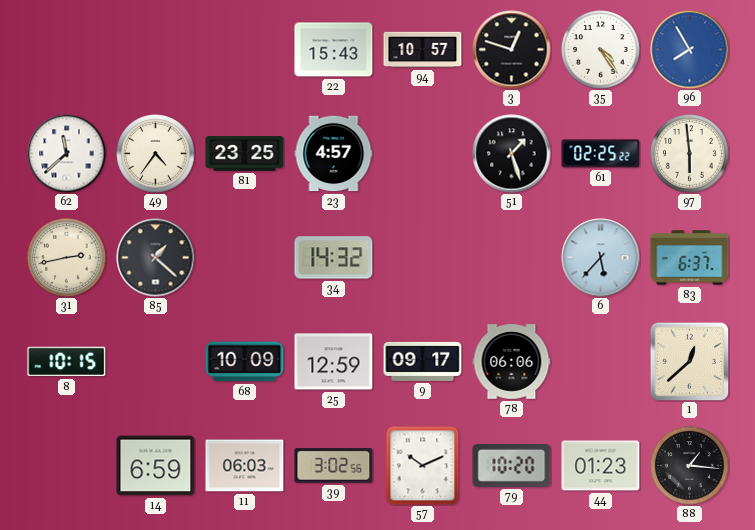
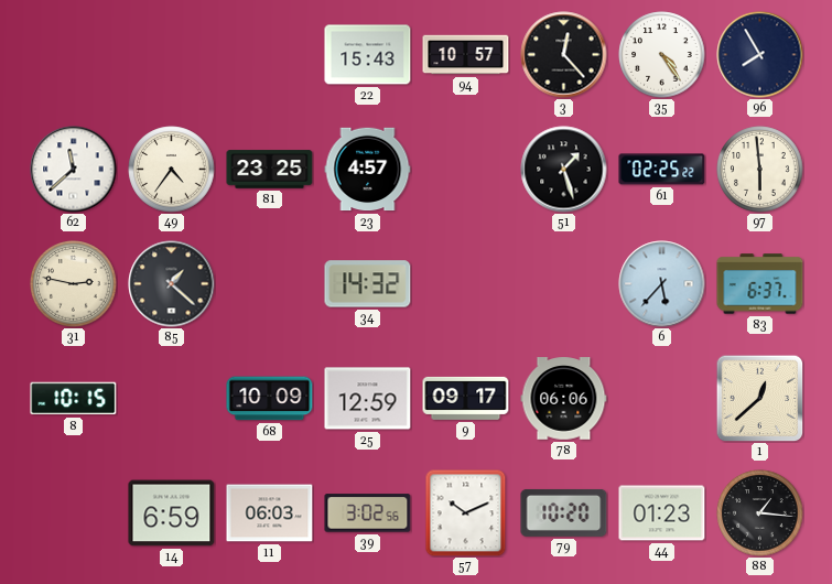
3: 12:48 -> 12:23
96 dial: blue -> navy
31: 2:43 -> 2:47
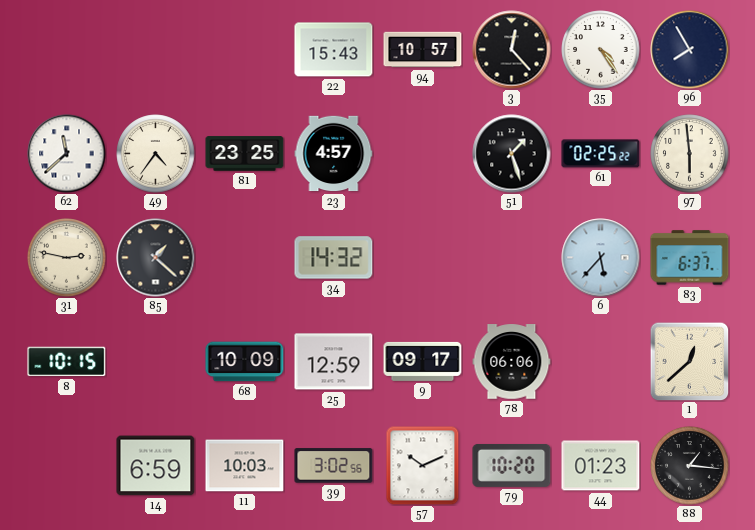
11: 06:03 -> 10:03
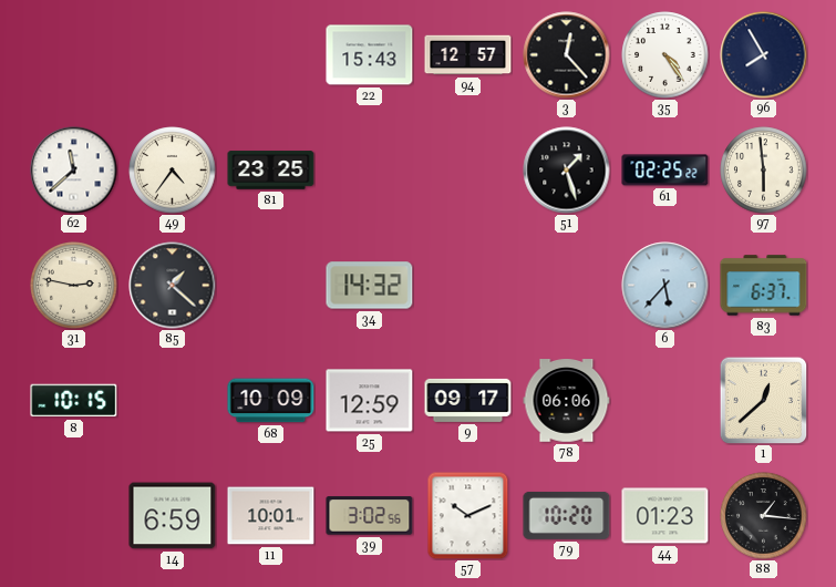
94: 10:57 -> 12:57
23: 4:57 -> none
11: 10:03 -> 10:01
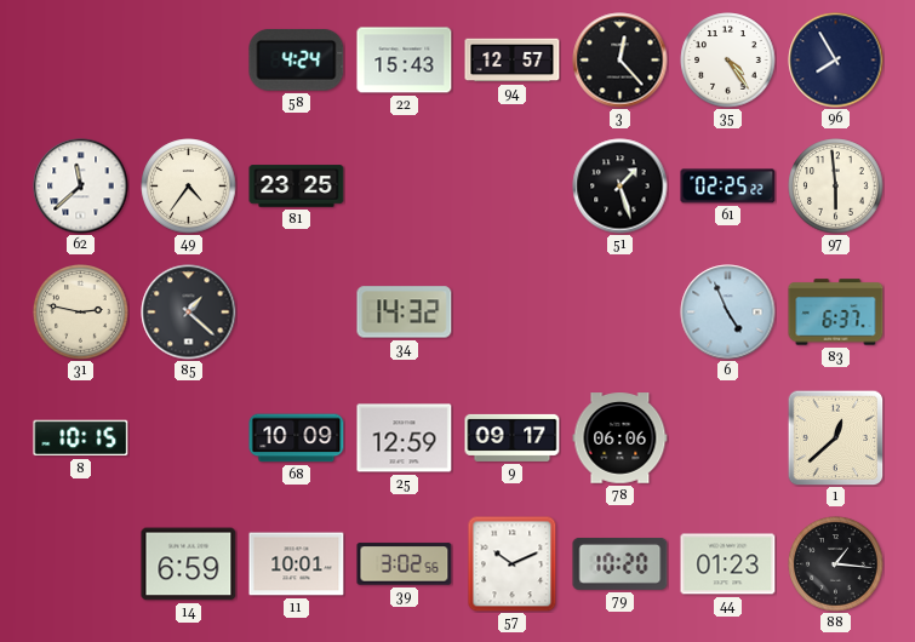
58: none -> 4:24
6: 5:37 -> 4:56
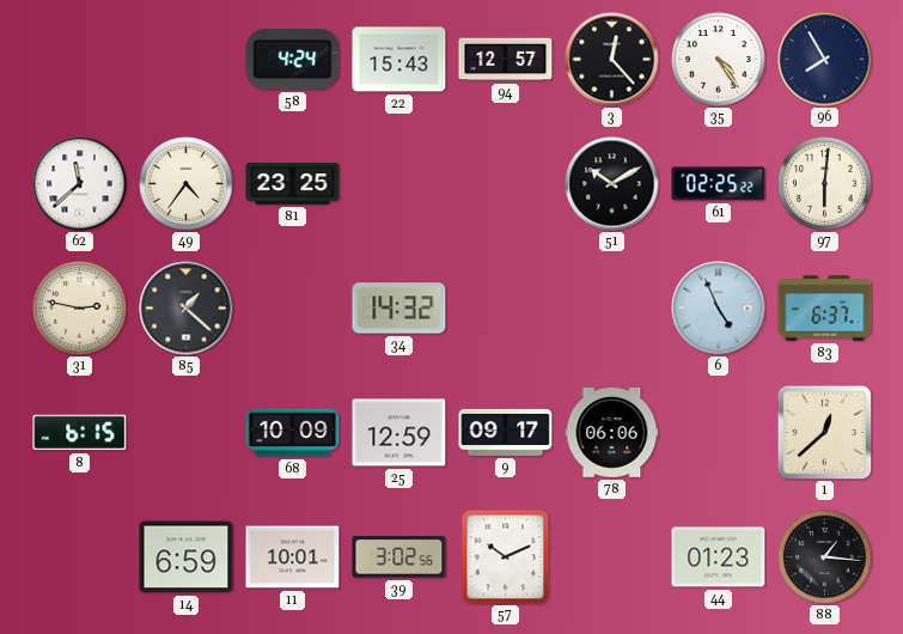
51: 1:27 -> 10:10
97: 5:59 -> 6:01
8: 10:15 -> 6:15
79: 10:20 -> none
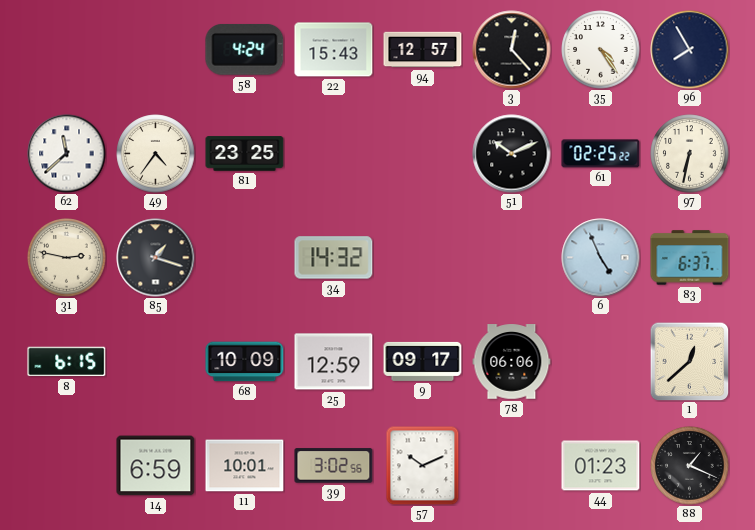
51: 10:10 -> 10:11
97: 6:01 -> 6:32
85: 1:22 -> 1:18
88: 1:16 -> 1:19
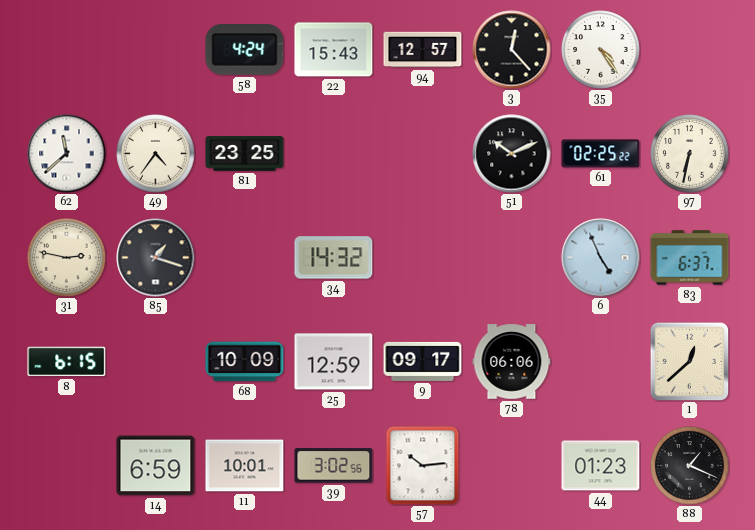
96: 7:55 -> none
57: 10:11 -> 10:14
